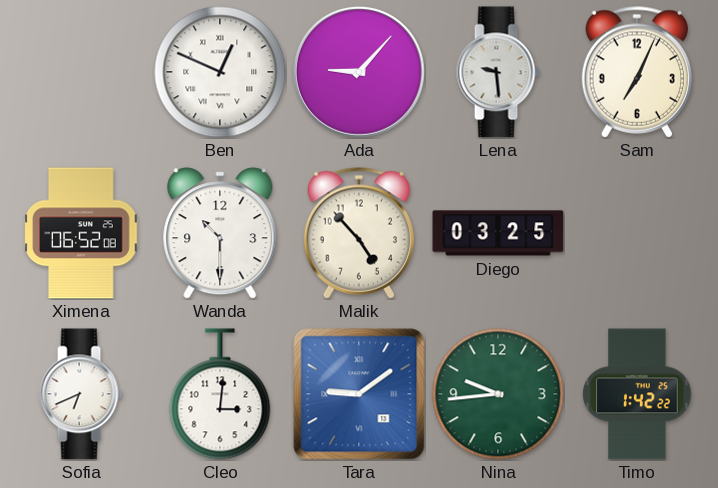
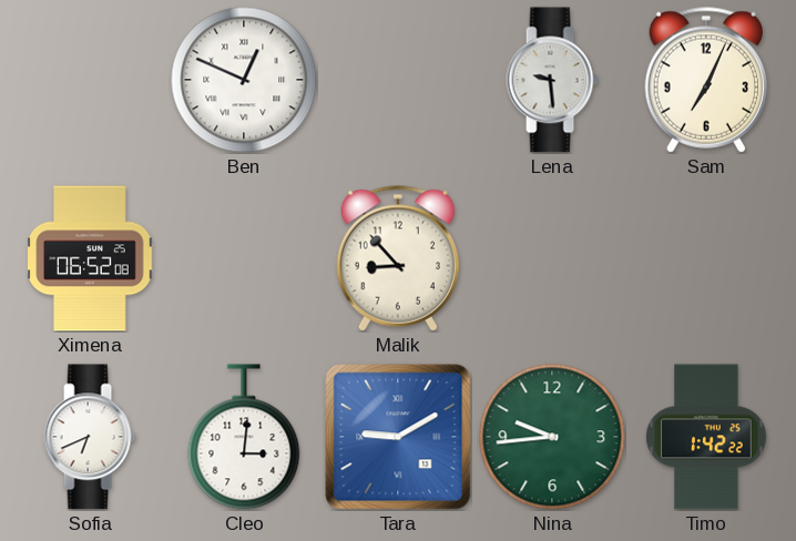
Ada: 9:07 -> none
Wanda: 10:30 -> none
Malik: 4:53 -> 8:53
Diego: 03:25 -> none
Tara: 9:09 -> 9:10
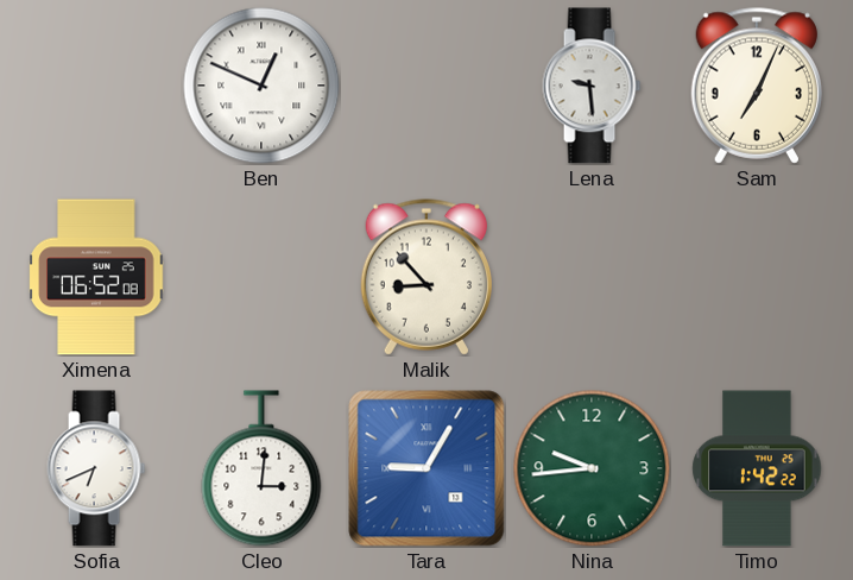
Tara: 9:10 -> 9:05
